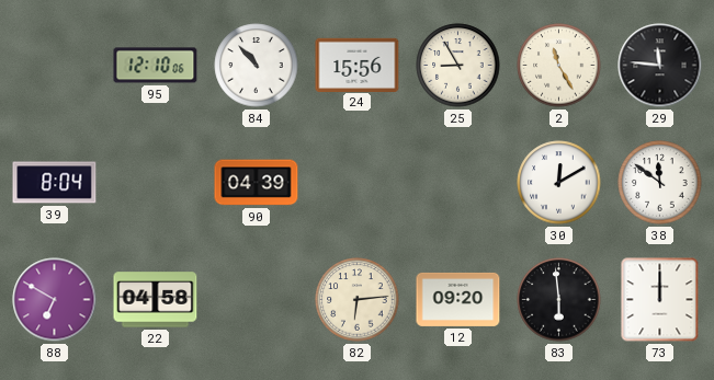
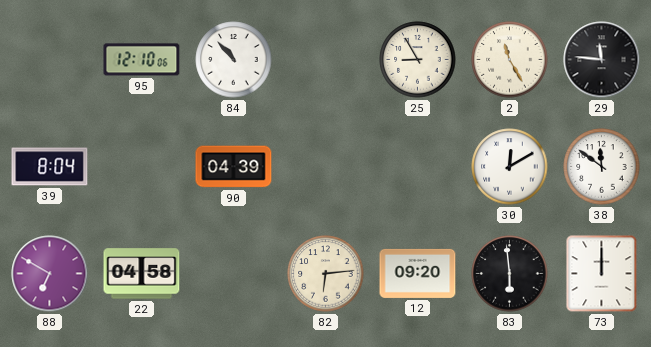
24: 15:56 -> none
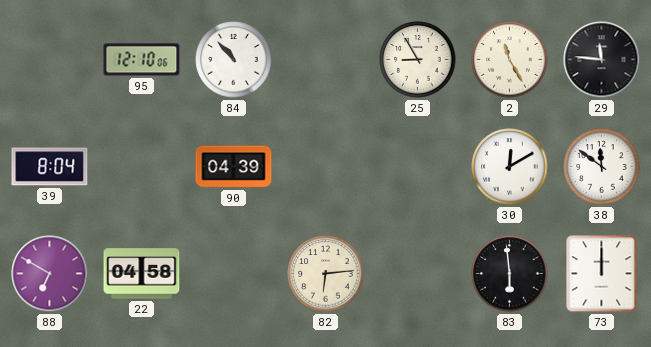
12: 09:20 -> none
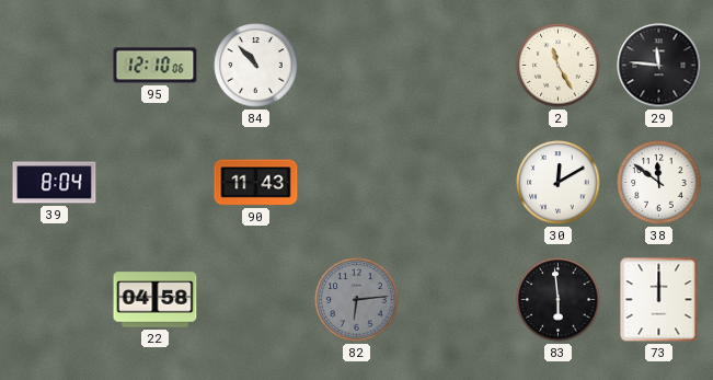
25: 8:55 -> none
90: 04:39 -> 11:43
88: 6:50 -> none
82 dial: cream -> grey
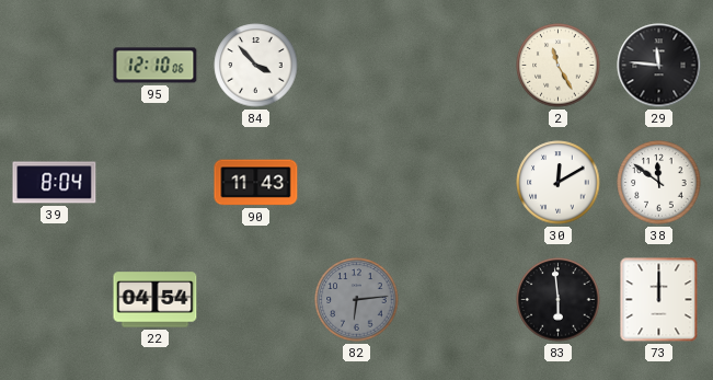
84: 10:53 -> 3:53
22: 04:58 -> 04:54
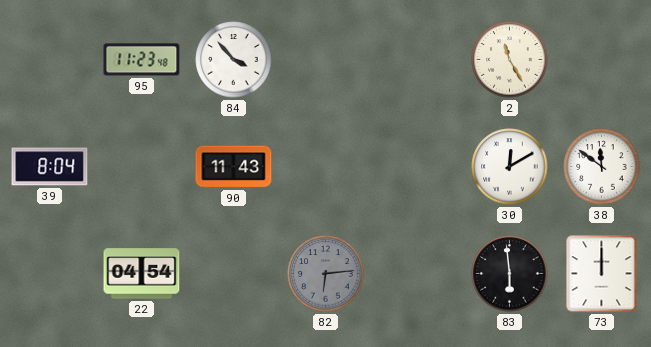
95: 12:10 -> 11:23
29: 11:46 -> none
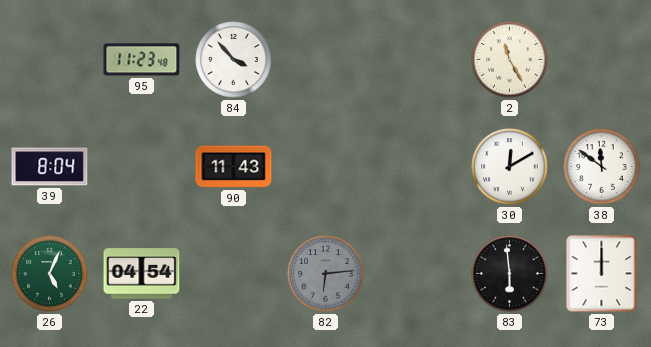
26: none -> 5:04
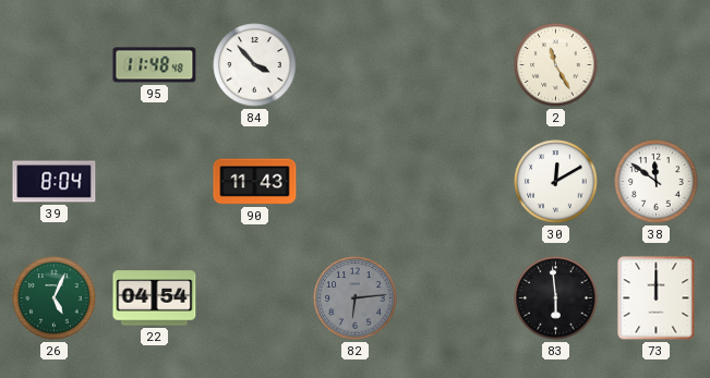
95: 11:23 -> 11:48
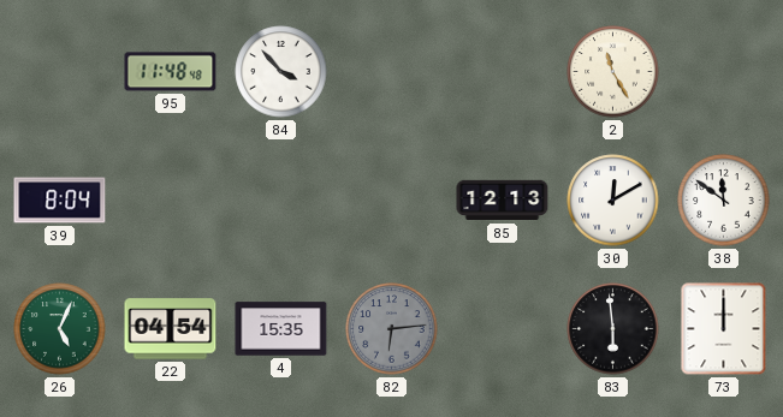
90: 11:43 -> none
85: none -> 12:13
4: none -> 15:35
